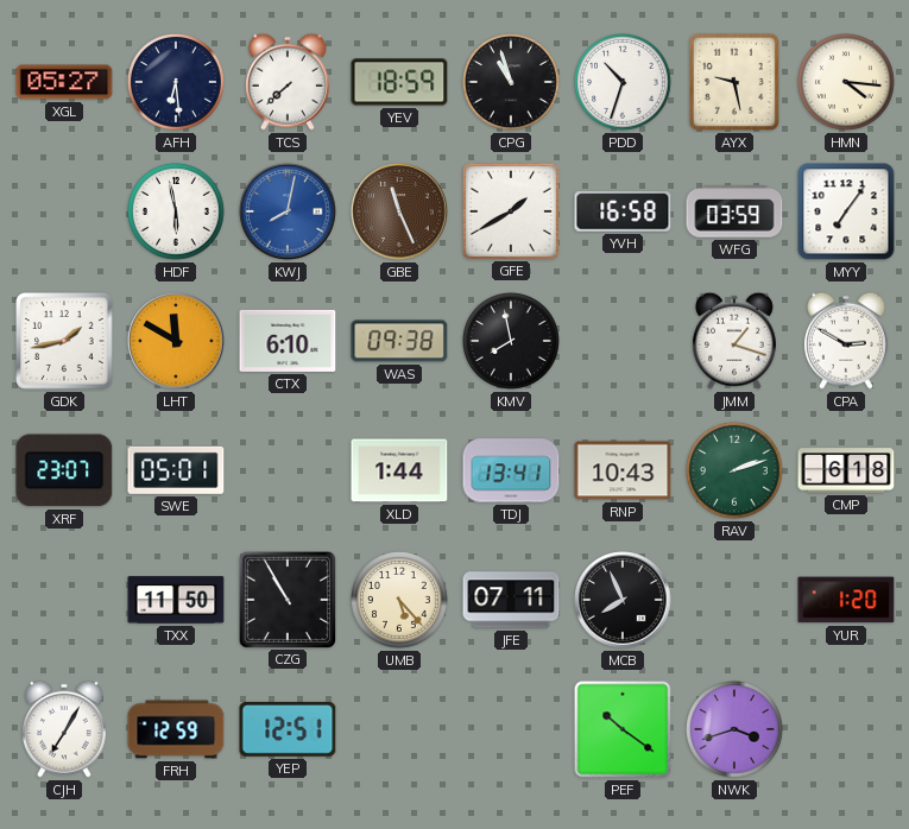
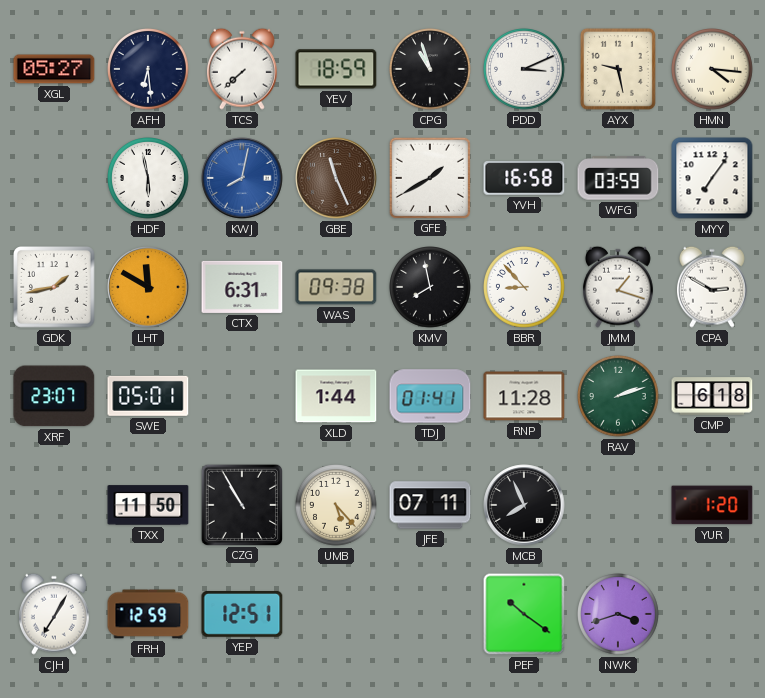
PDD: 10:33 -> 3:11
CTX: 6:10 -> 6:31
BBR: none -> 8:53
TDJ: 13:41 -> 01:41
RNP: 10:43 -> 11:28
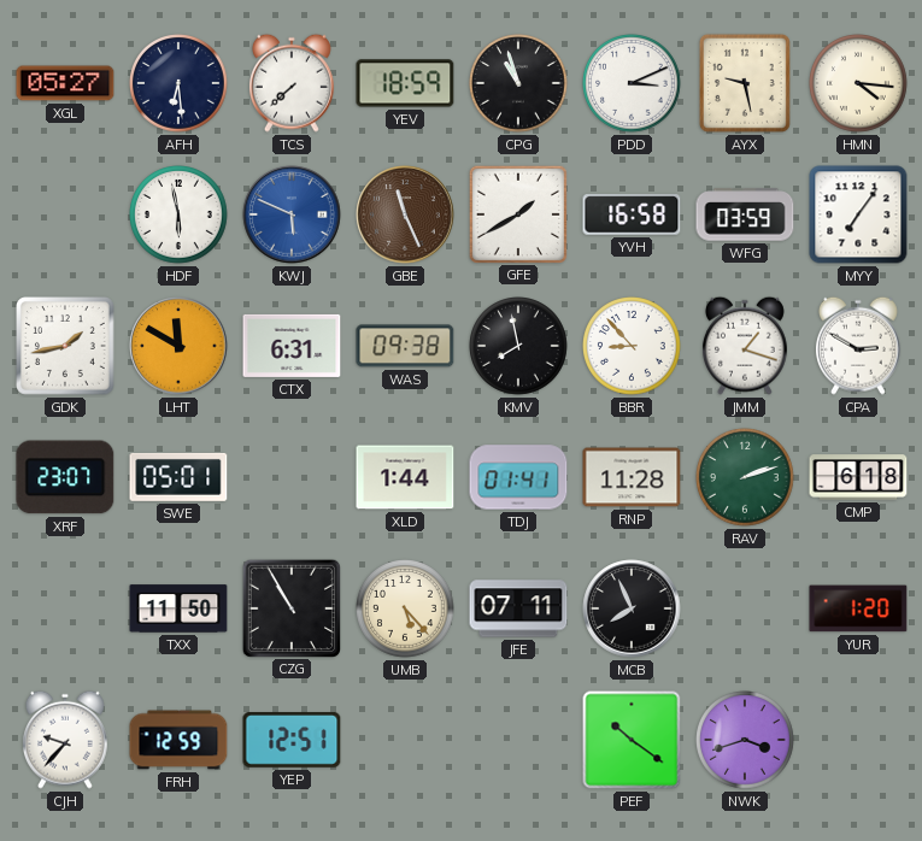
KWJ: 8:02 -> 5:49
CJH: 7:05 -> 9:37
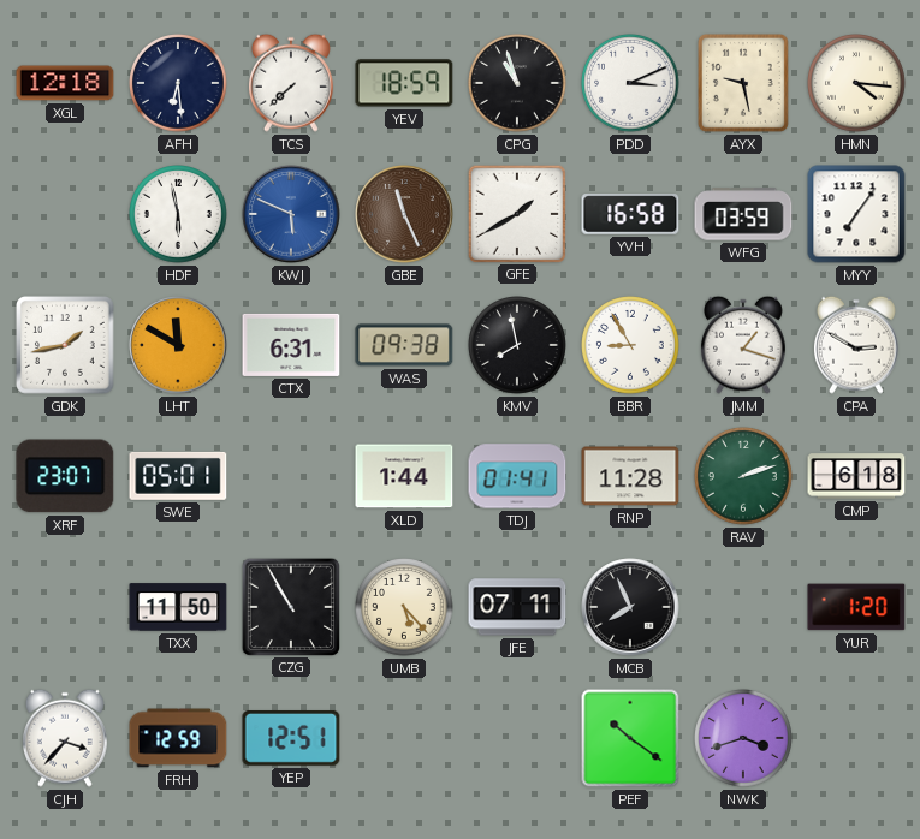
XGL: 05:27 -> 12:18
BBR: 8:53 -> 8:55
CJH: 9:37 -> 3:37
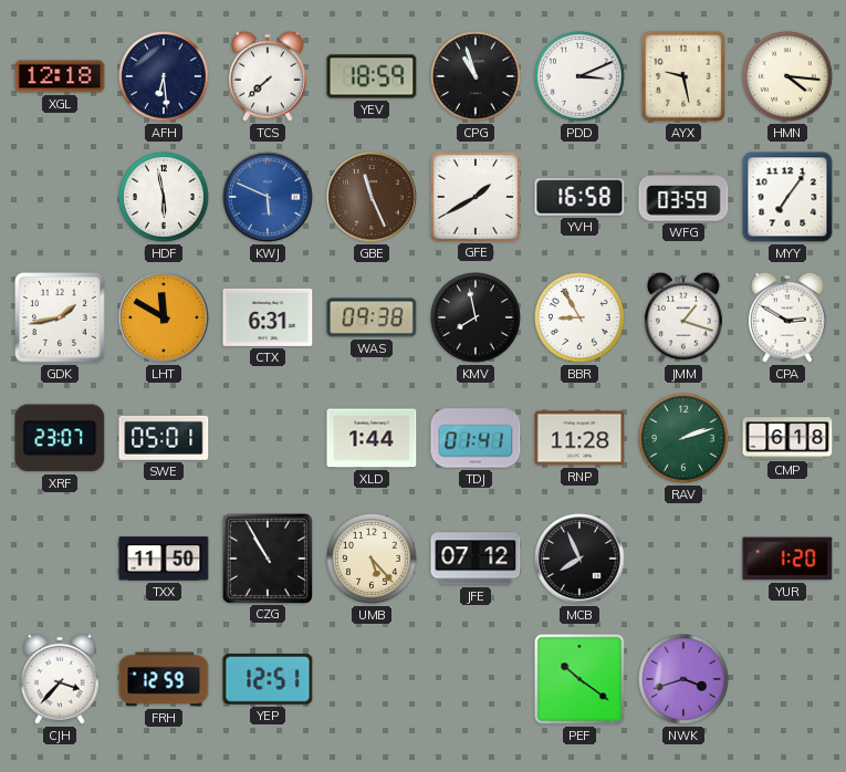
JFE: 07:11 -> 07:12
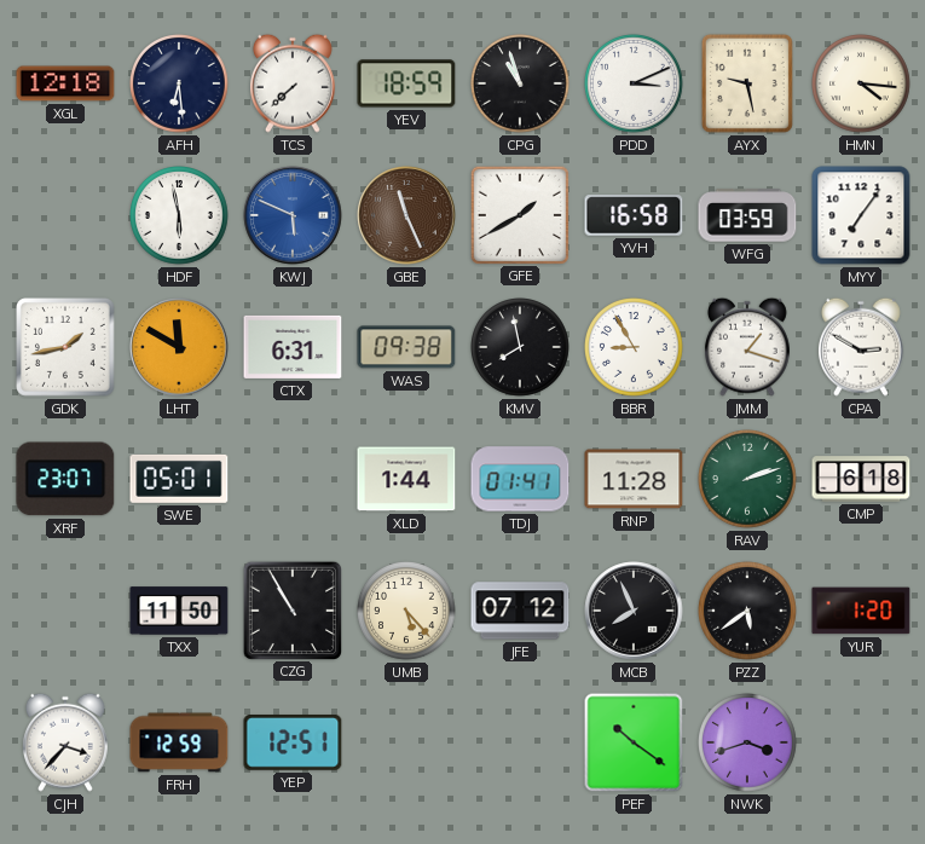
PZZ: none -> 5:39
